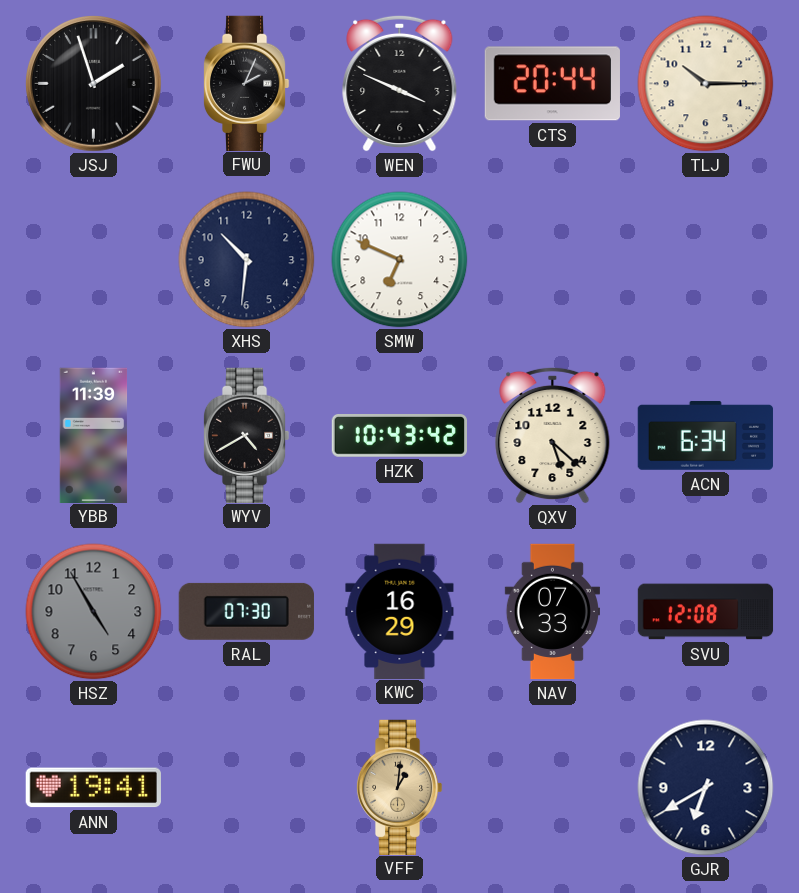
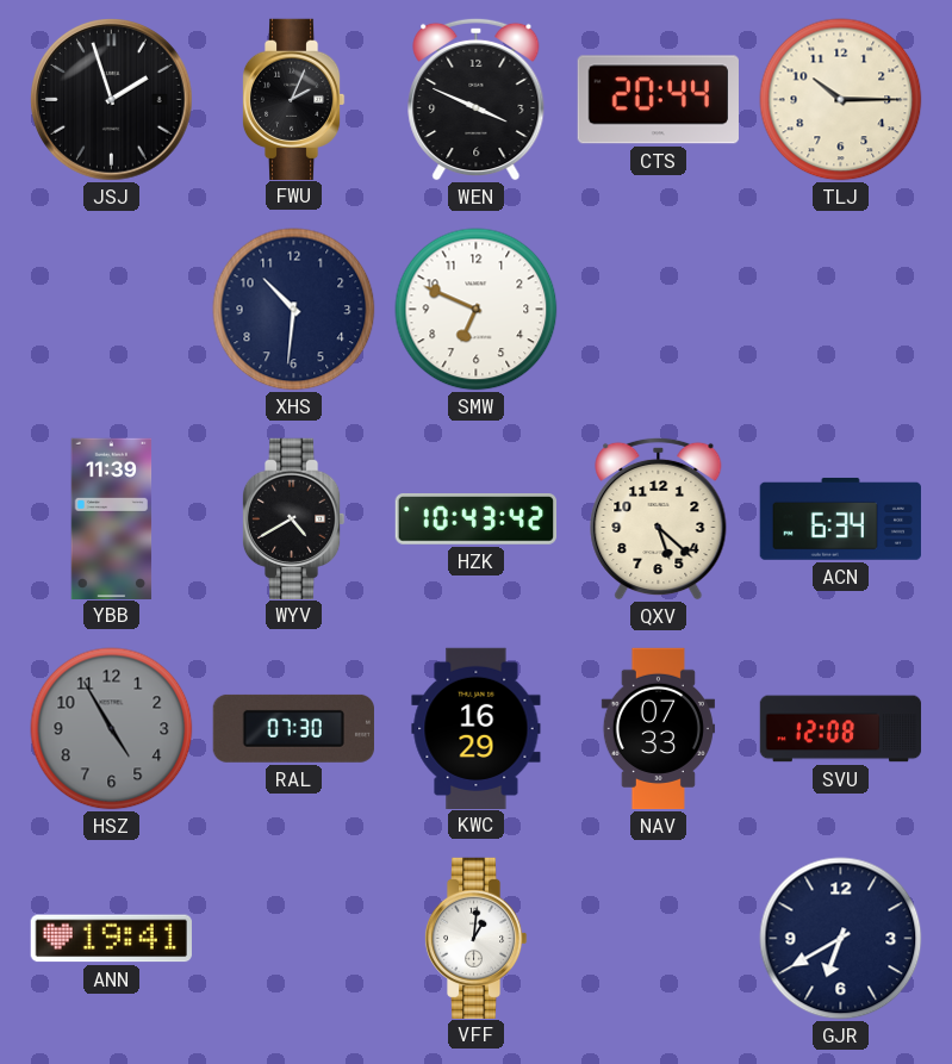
VFF dial: champagne -> white
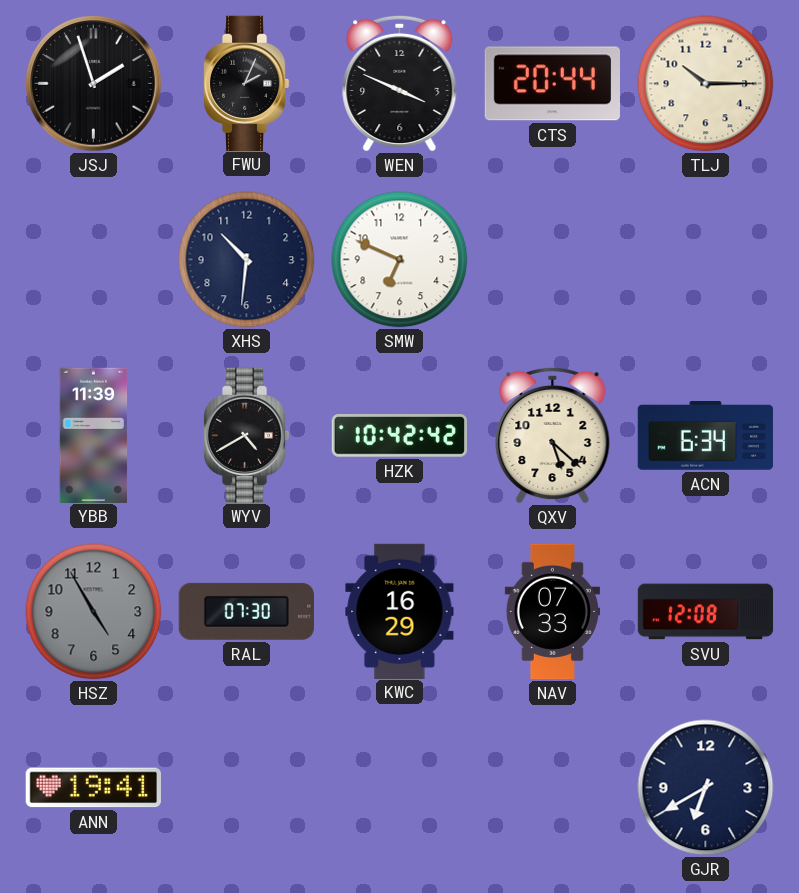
HZK: 10:43 -> 10:42
VFF: 1:01 -> none
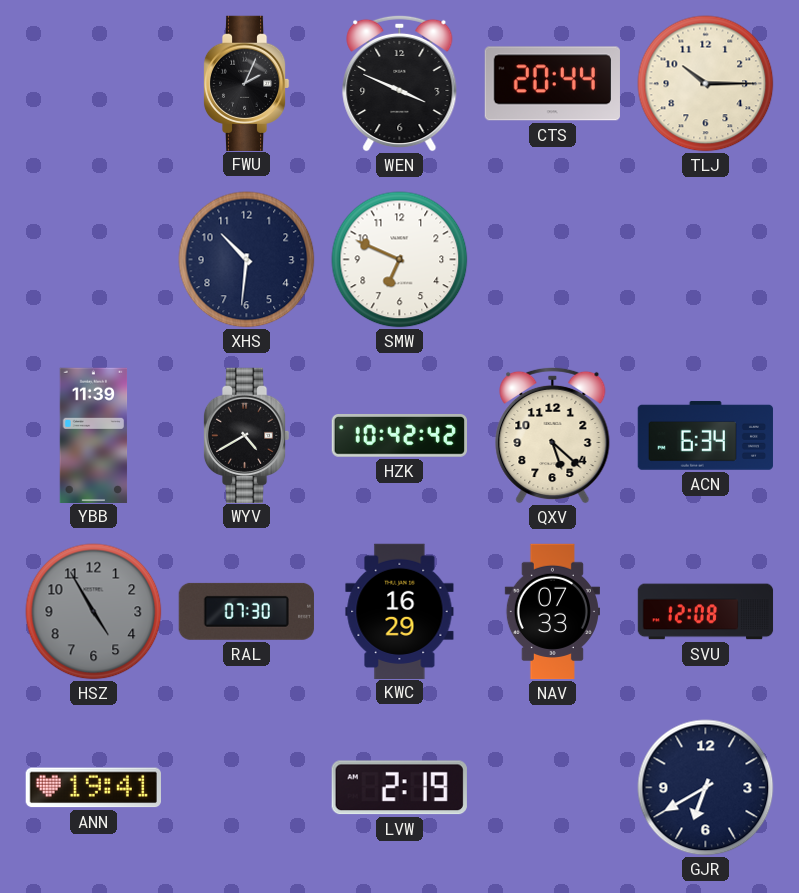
JSJ: 1:57 -> none
LVW: none -> 2:19
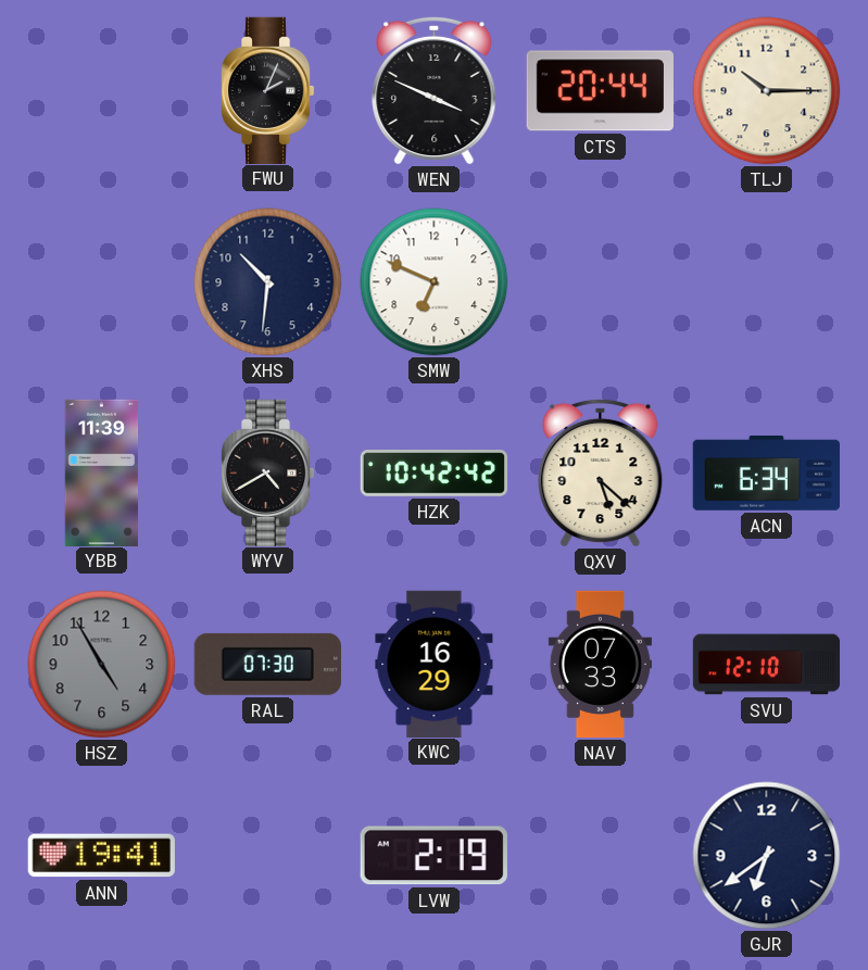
SVU: 12:08 -> 12:10
GJR: 6:40 -> 6:39
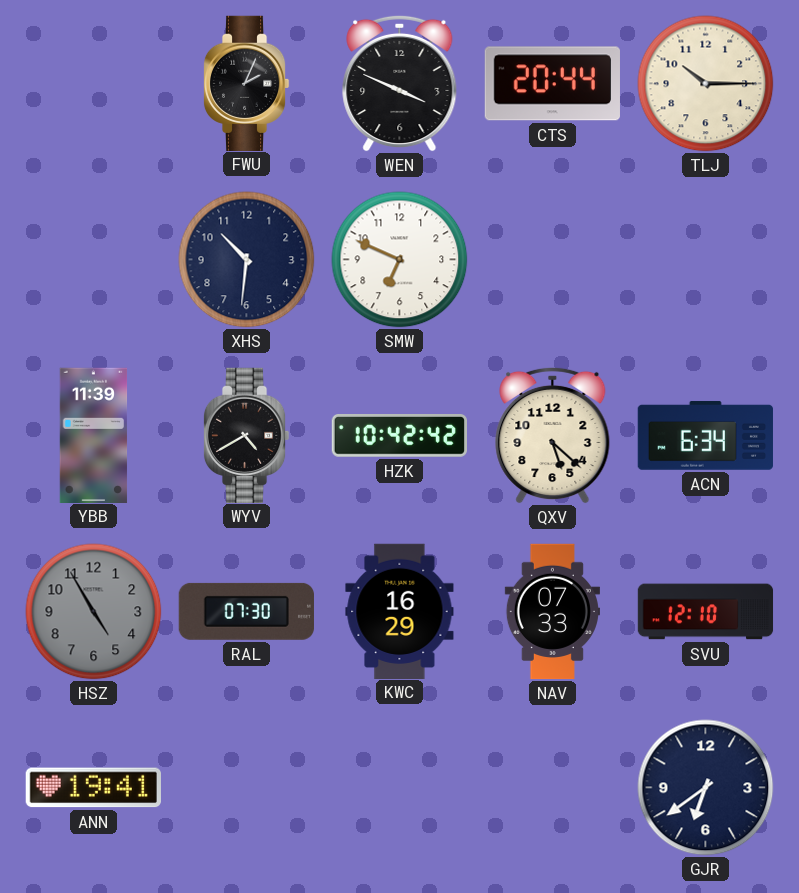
LVW: 2:19 -> none
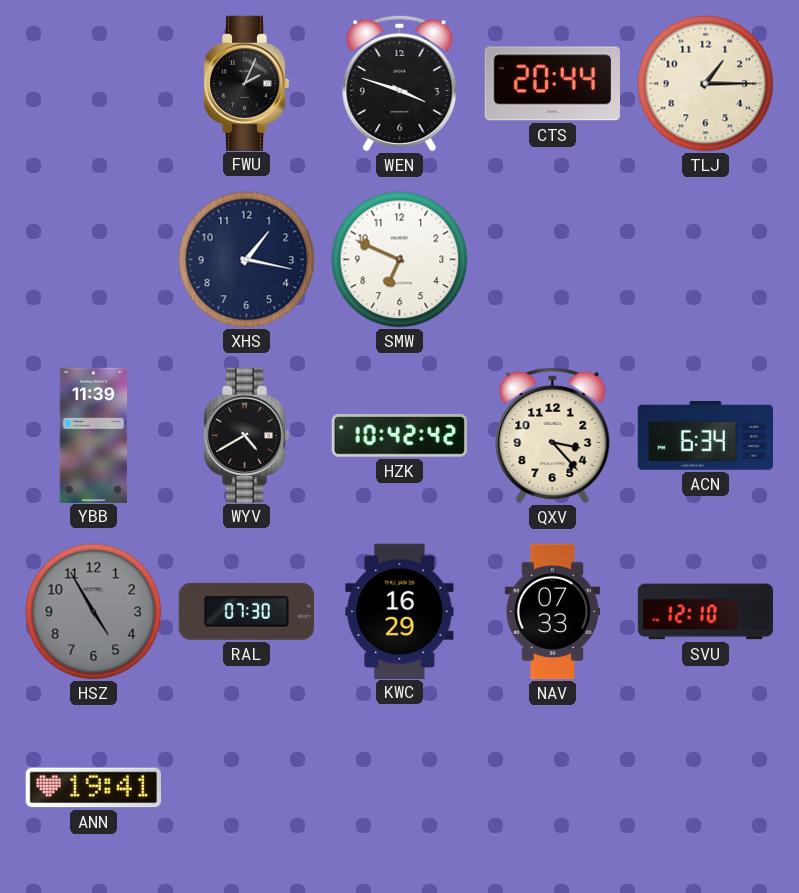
WEN: 3:49 -> 3:48
TLJ: 10:15 -> 1:15
XHS: 10:31 -> 1:17
QXV: 5:22 -> 3:23
GJR: 6:39 -> none
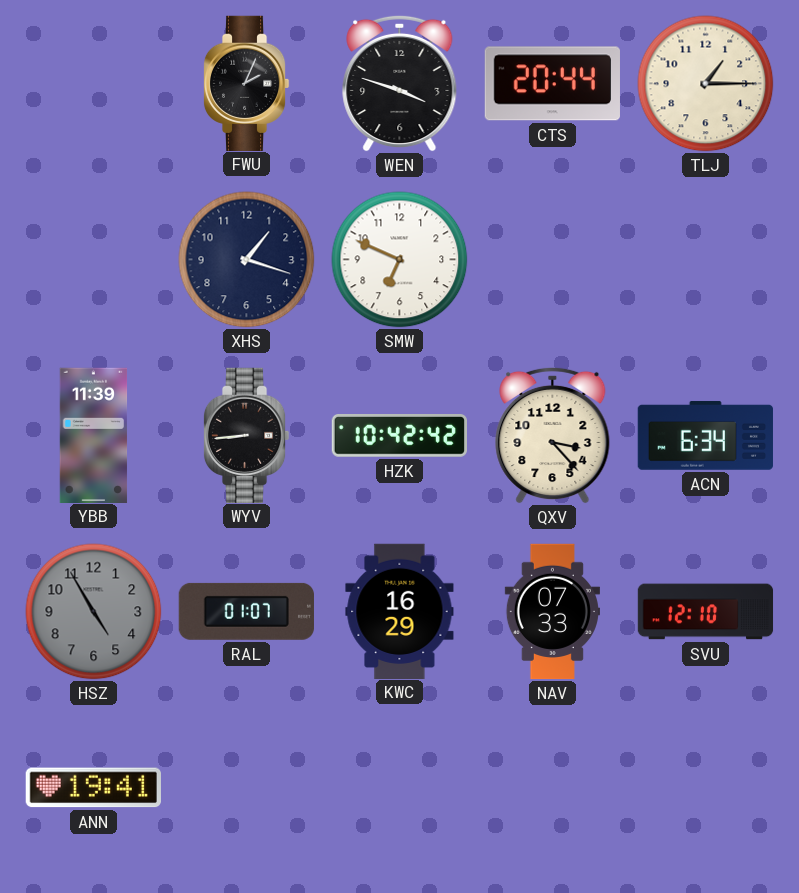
XHS: 1:17 -> 1:18
WYV: 4:40 -> 8:44
RAL: 07:30 -> 01:07
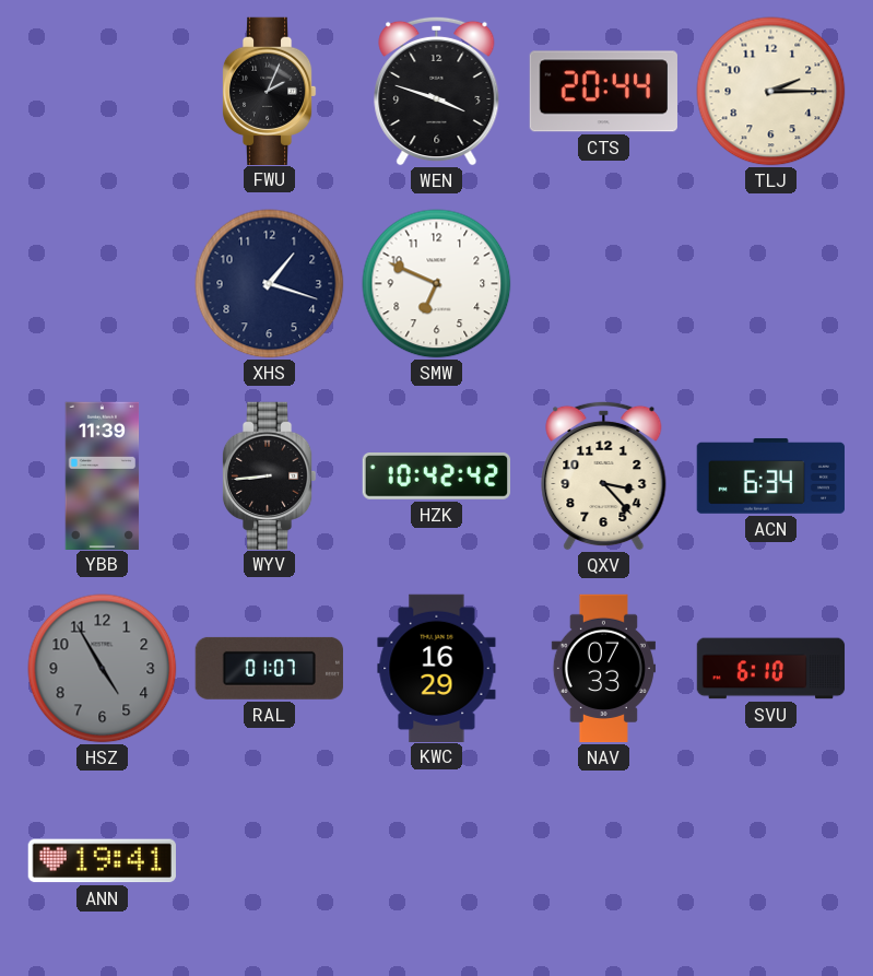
TLJ: 1:15 -> 2:15
SVU: 12:10 -> 6:10
